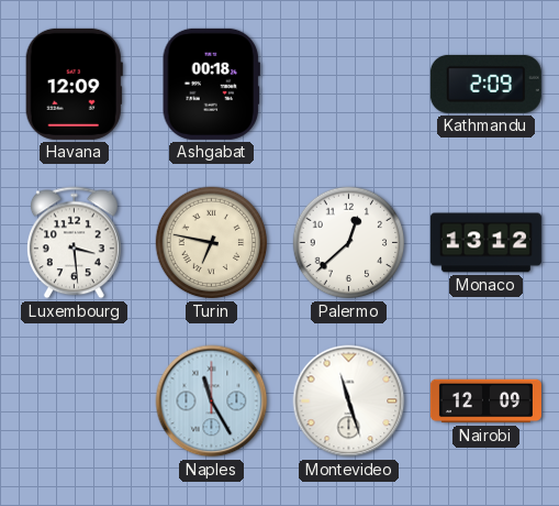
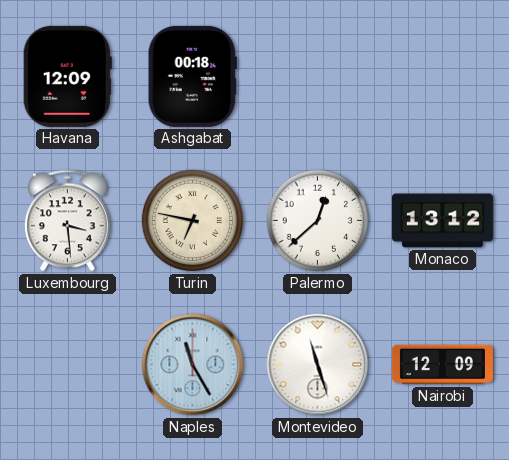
Kathmandu: 2:09 -> none
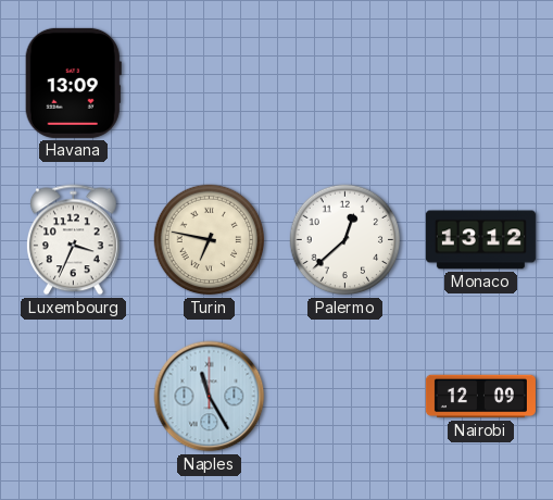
Havana: 12:09 -> 13:09
Ashgabat: 00:18 -> none
Luxembourg: 3:29 -> 3:34
Montevideo: 11:27 -> none
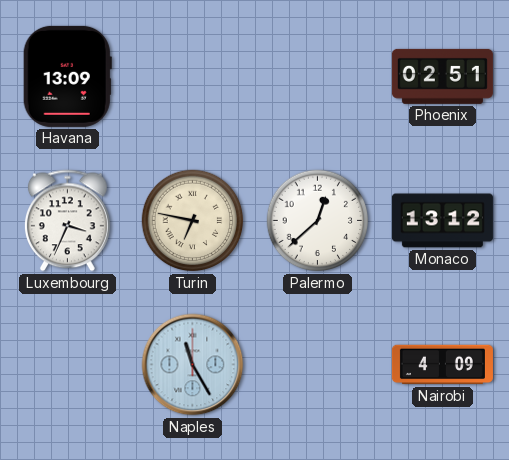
Phoenix: none -> 02:51
Nairobi: 12:09 -> 4:09
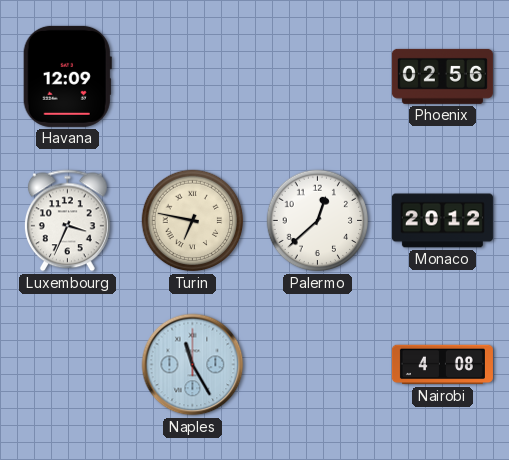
Havana: 13:09 -> 12:09
Phoenix: 02:51 -> 02:56
Monaco: 13:12 -> 20:12
Nairobi: 4:09 -> 4:08
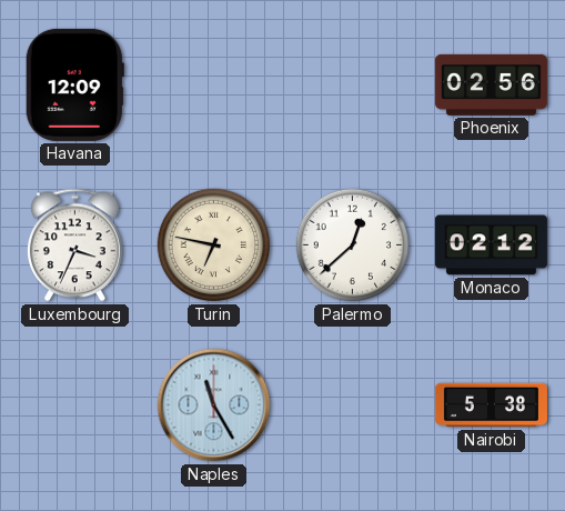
Monaco: 20:12 -> 02:12
Nairobi: 4:08 -> 5:38
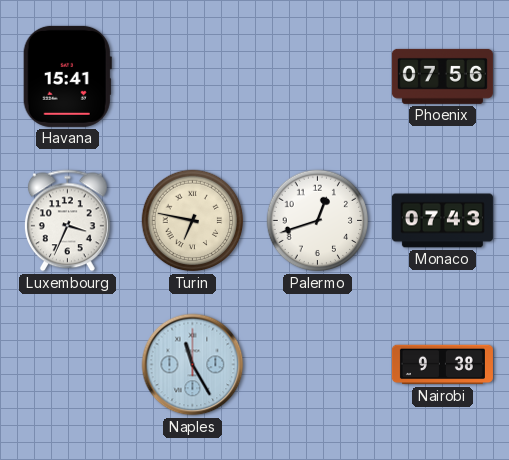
Havana: 12:09 -> 15:41
Phoenix: 02:56 -> 07:56
Palermo: 12:38 -> 12:42
Monaco: 02:12 -> 07:43
Nairobi: 5:38 -> 9:38
